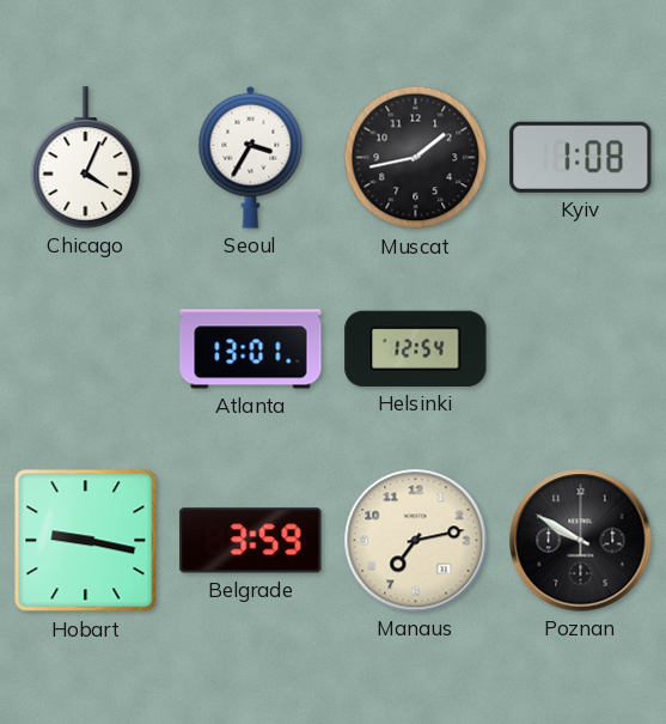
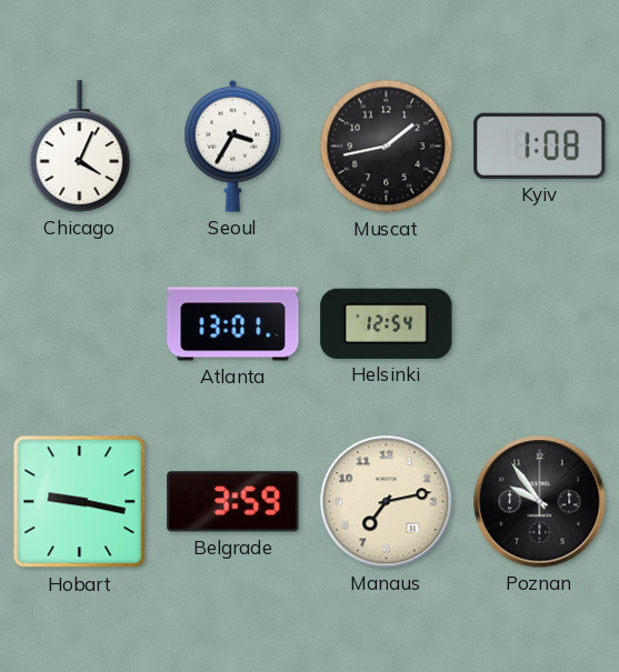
Poznan: 9:50 -> 9:54
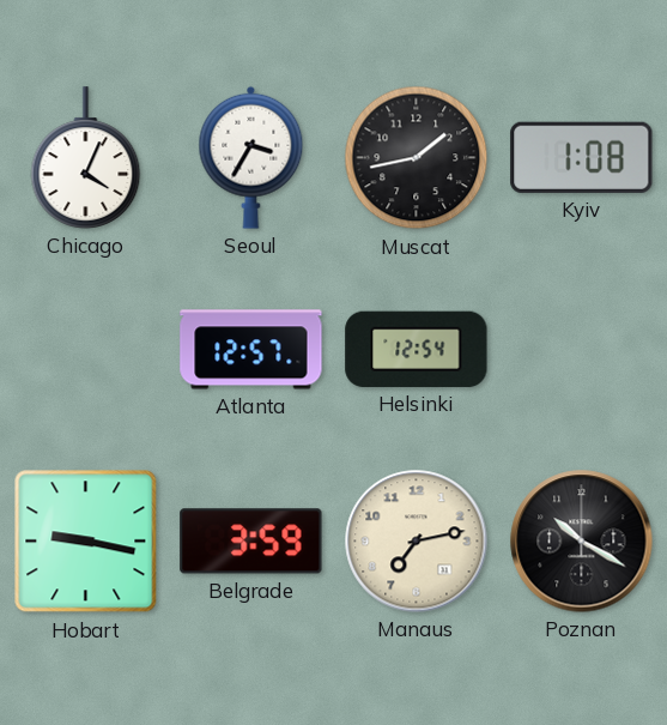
Atlanta: 13:01 -> 12:57
Poznan: 9:54 -> 10:20
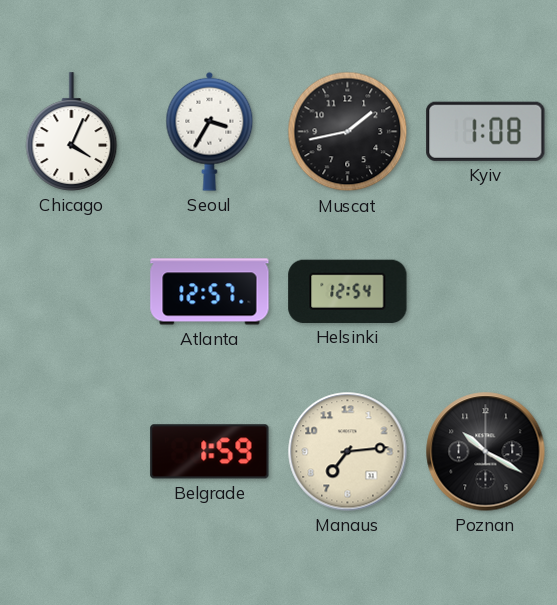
Hobart: 9:17 -> none
Belgrade: 3:59 -> 1:59
Manaus: 7:13 -> 7:14
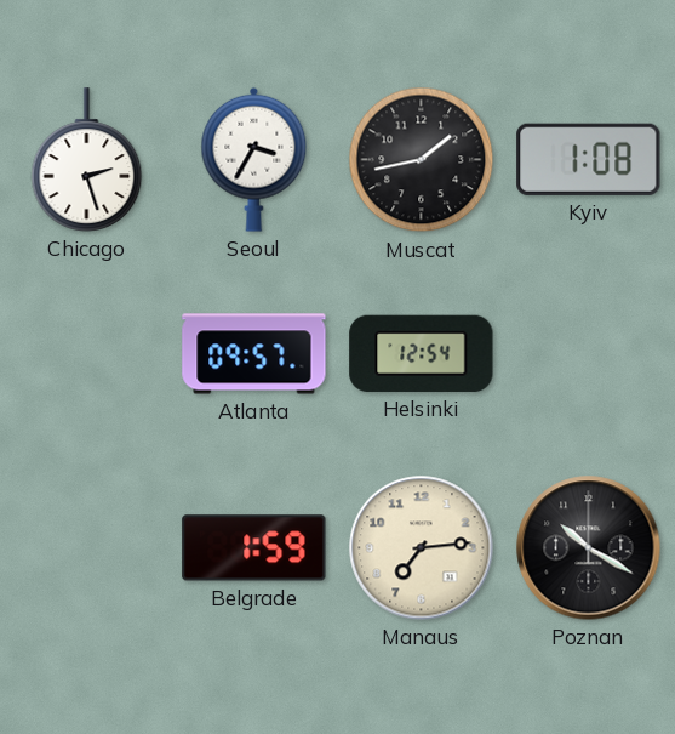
Chicago: 4:04 -> 2:27
Atlanta: 12:57 -> 09:57
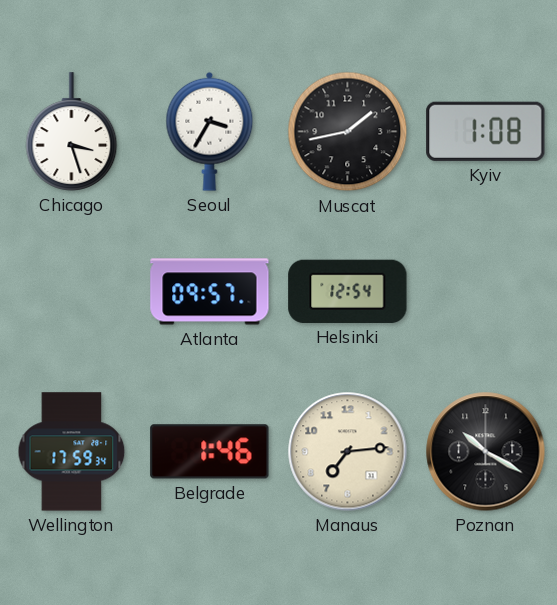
Chicago: 2:27 -> 3:27
Wellington: none -> 17:59
Belgrade: 1:59 -> 1:46
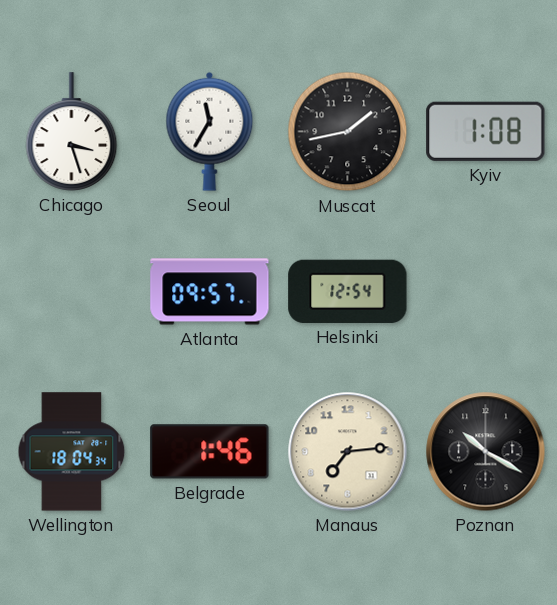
Seoul: 3:35 -> 11:35
Wellington: 17:59 -> 18:04
